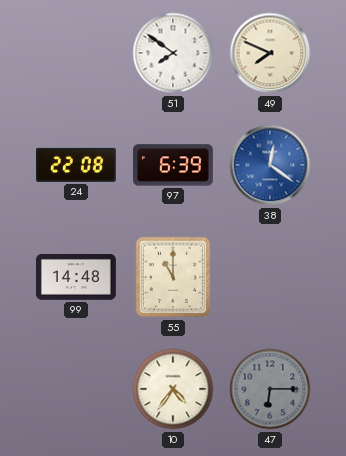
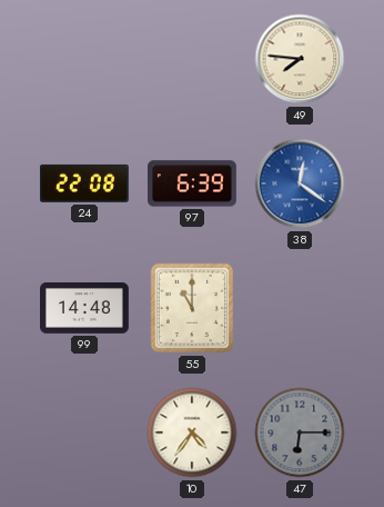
51: 7:51 -> none
49: 7:49 -> 7:46
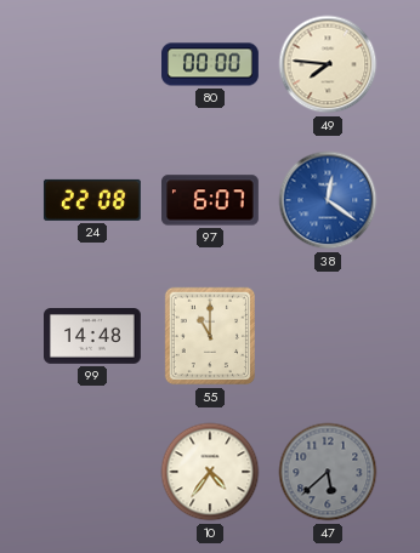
80: none -> 00:00
97: 6:39 -> 6:07
47: 6:15 -> 5:38
